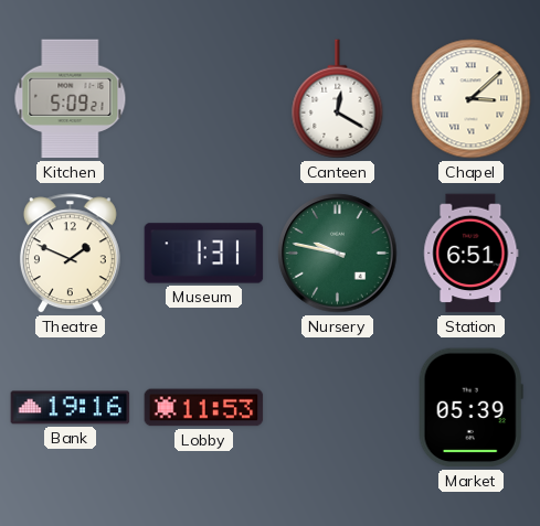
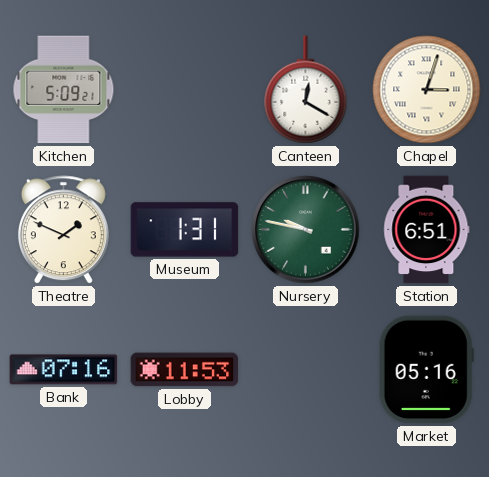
Chapel: 3:08 -> 3:03
Bank: 19:16 -> 07:16
Market: 05:39 -> 05:16
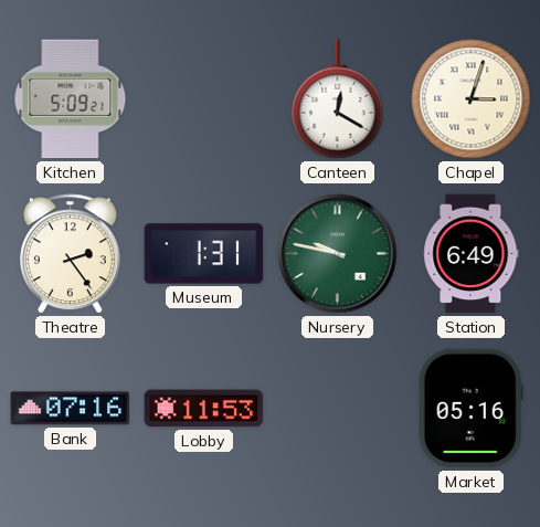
Theatre: 1:49 -> 2:24
Station: 6:51 -> 6:49
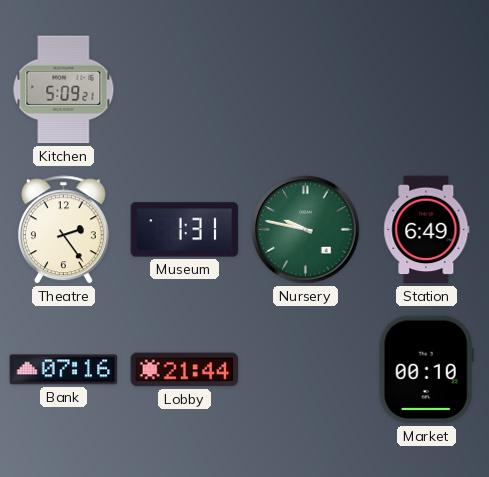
Canteen: 12:20 -> none
Chapel: 3:03 -> none
Lobby: 11:53 -> 21:44
Market: 05:16 -> 00:10
